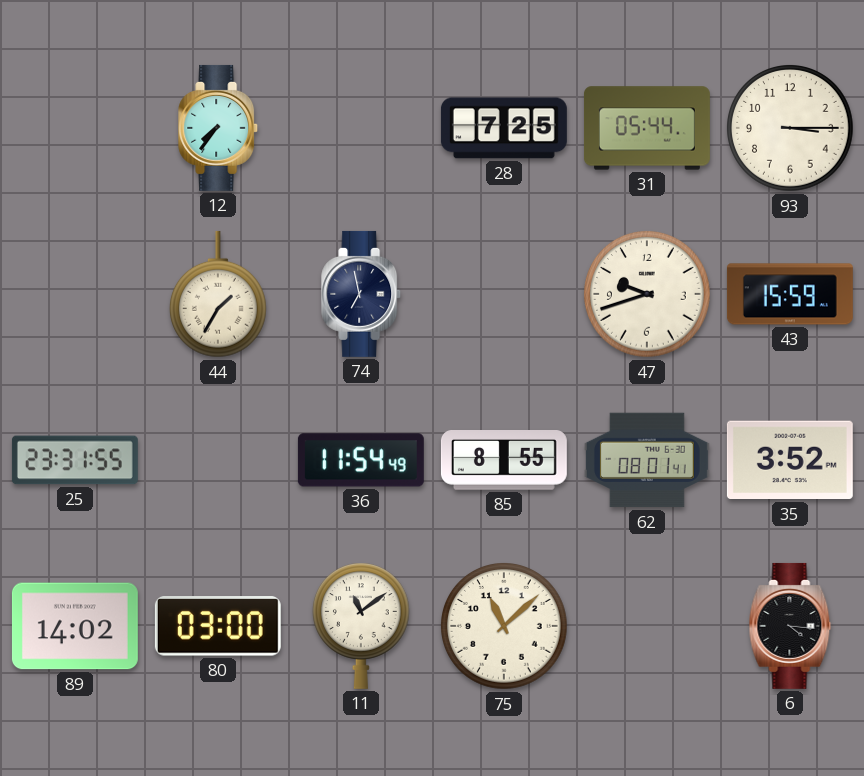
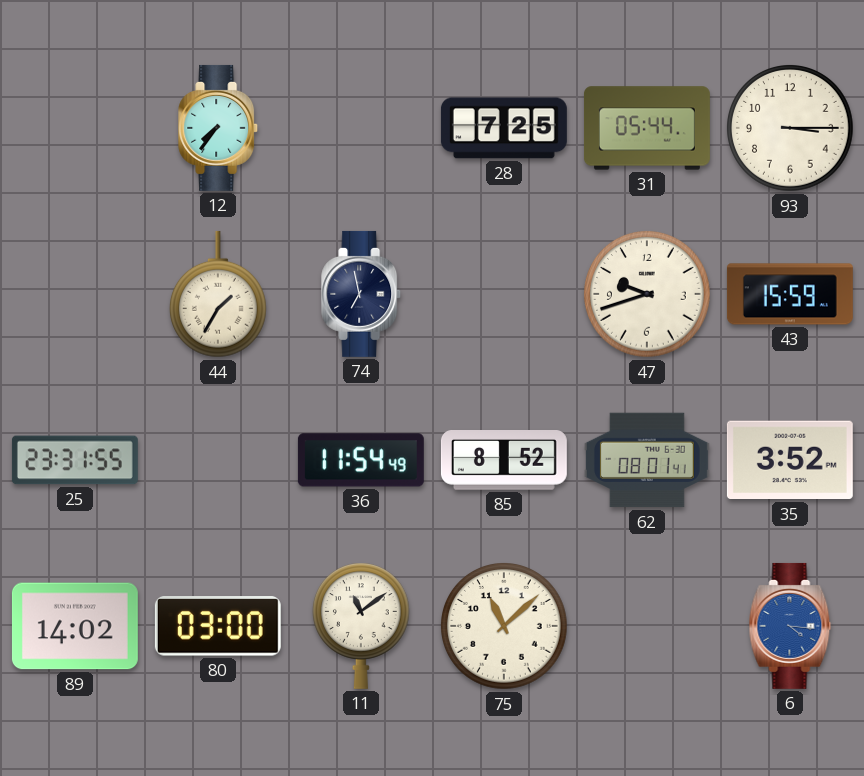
85: 8:55 -> 8:52
6 dial: black -> blue
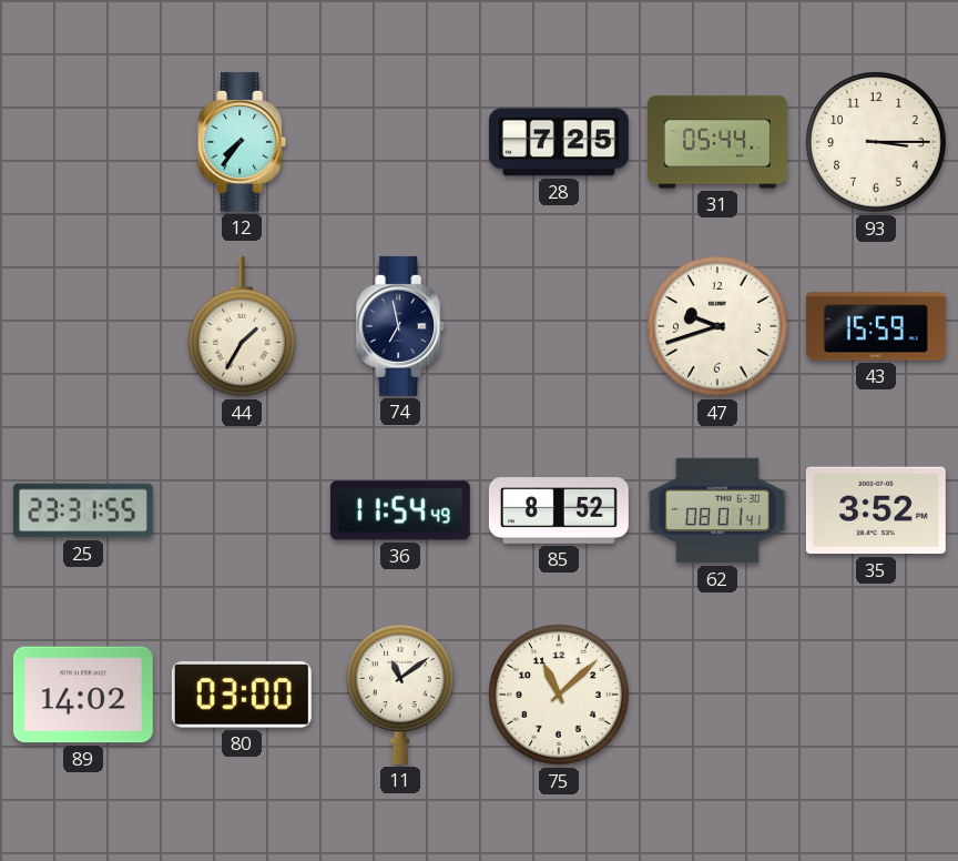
6: 4:16 -> none
